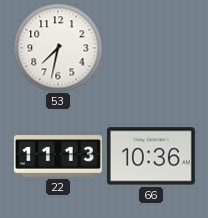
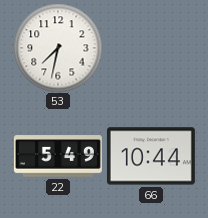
22: 11:13 -> 5:49
66: 10:36 -> 10:44
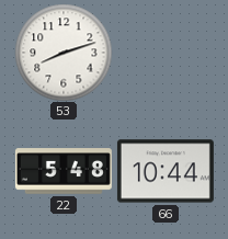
53: 7:32 -> 8:12
22: 5:49 -> 5:48
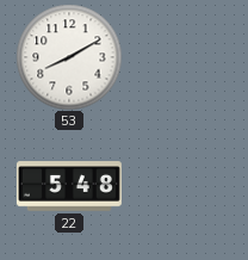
53: 8:12 -> 8:10
66: 10:44 -> none
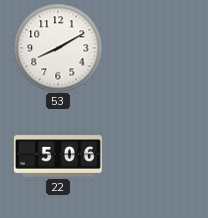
22: 5:48 -> 5:06
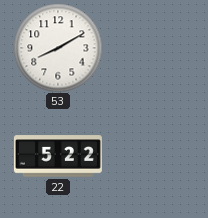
22: 5:06 -> 5:22
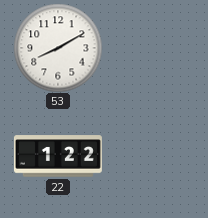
22: 5:22 -> 1:22
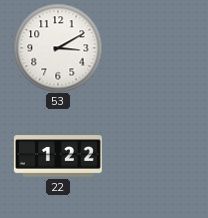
53: 8:10 -> 3:10
